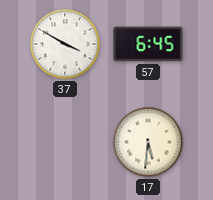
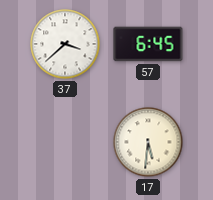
37: 3:50 -> 3:38
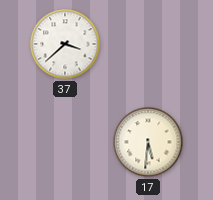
57: 6:45 -> none
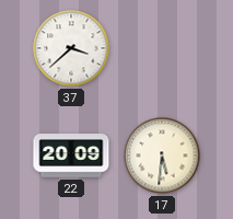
22: none -> 20:09
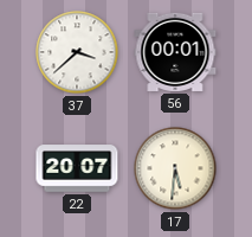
56: none -> 00:01
22: 20:09 -> 20:07
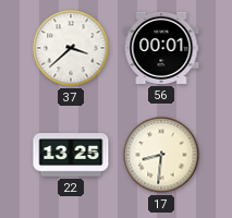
22: 20:07 -> 13:25
17: 5:31 -> 8:31
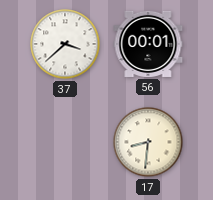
22: 13:25 -> none
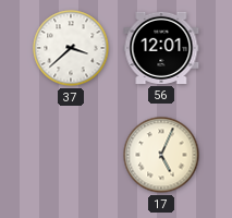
56: 00:01 -> 12:01
17: 8:31 -> 5:04
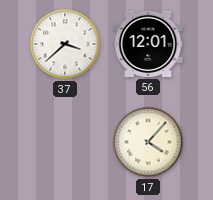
17: 5:04 -> 4:07
